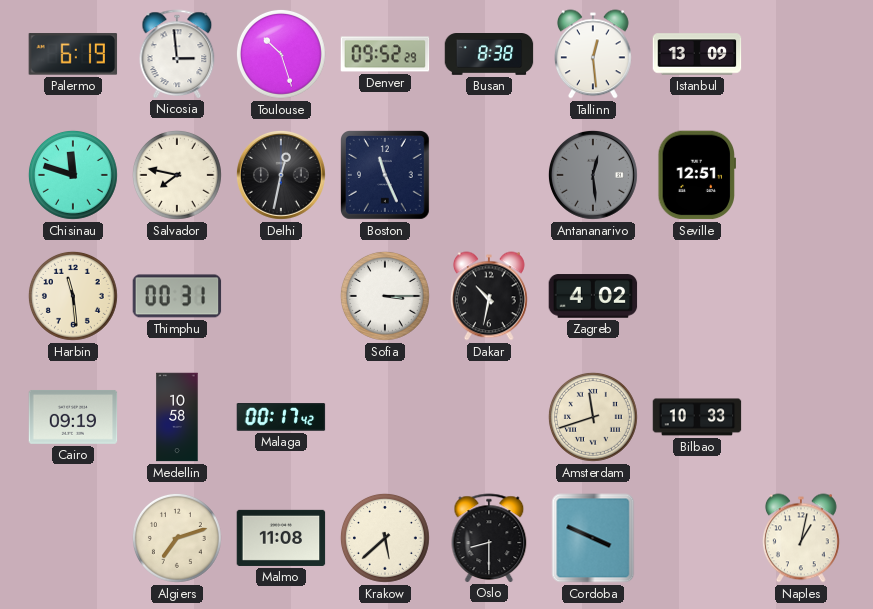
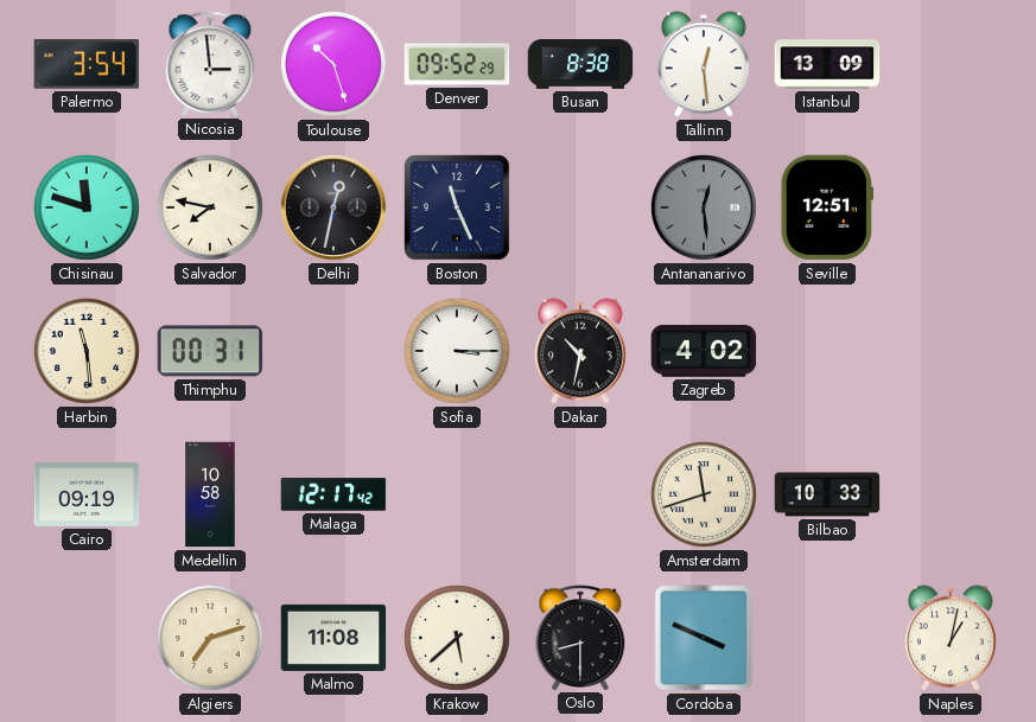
Palermo: 6:19 -> 3:54
Malaga: 00:17 -> 12:17
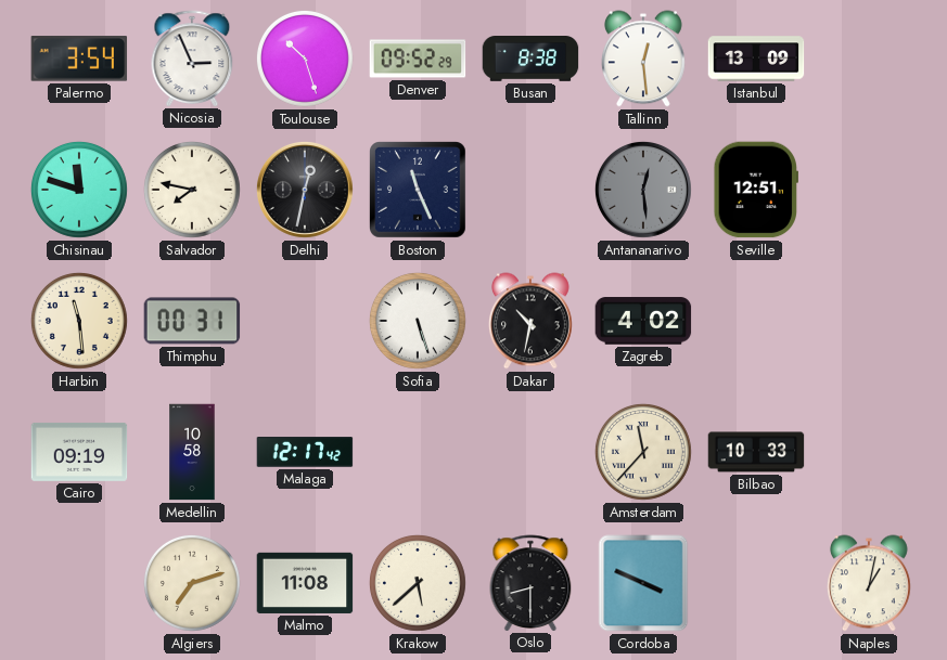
Nicosia: 2:59 -> 2:56
Sofia: 3:15 -> 5:27
Amsterdam: 11:42 -> 11:37
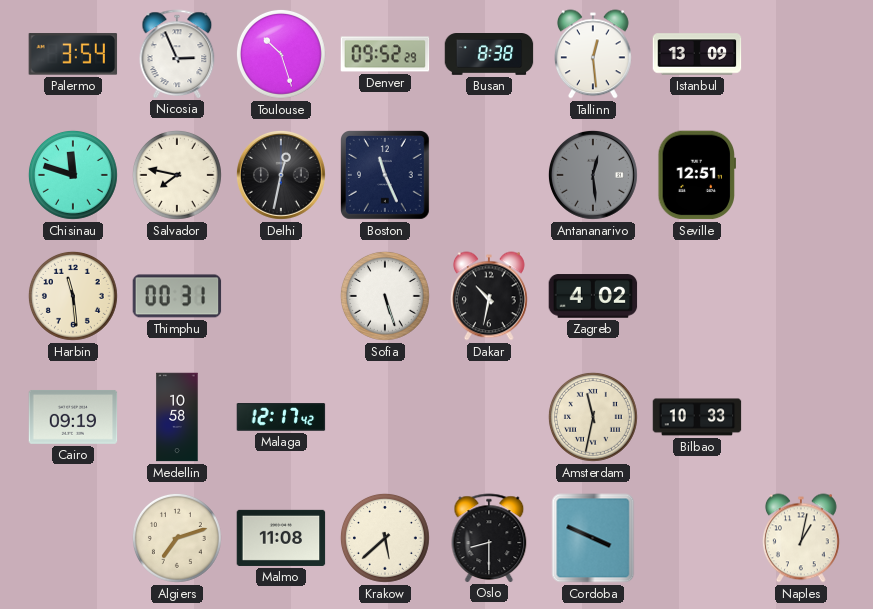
Amsterdam: 11:37 -> 11:32
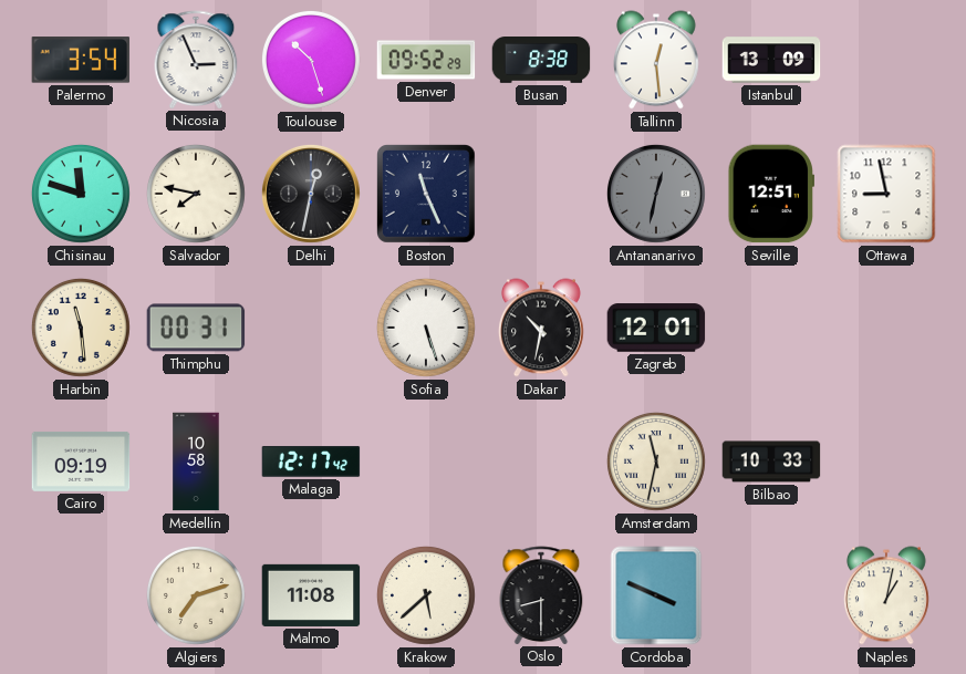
Antananarivo: 12:29 -> 12:32
Ottawa: none -> 8:58
Zagreb: 4:02 -> 12:01
